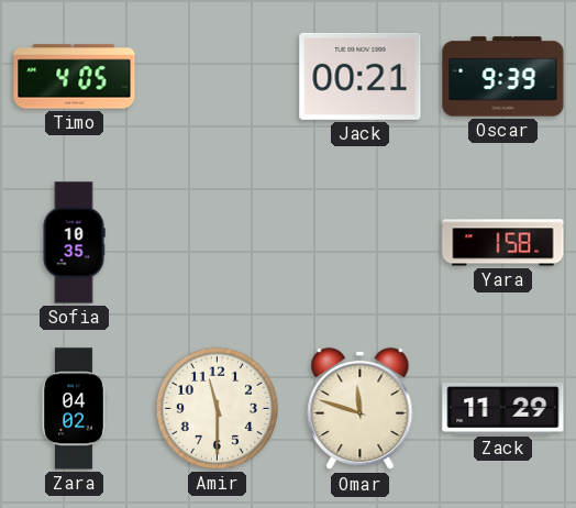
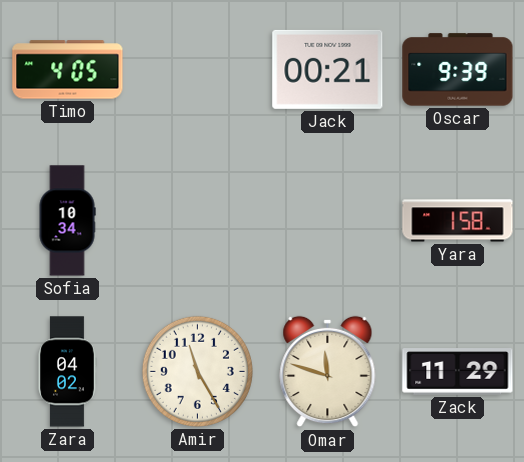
Sofia: 10:35 -> 10:34
Amir: 11:30 -> 11:25
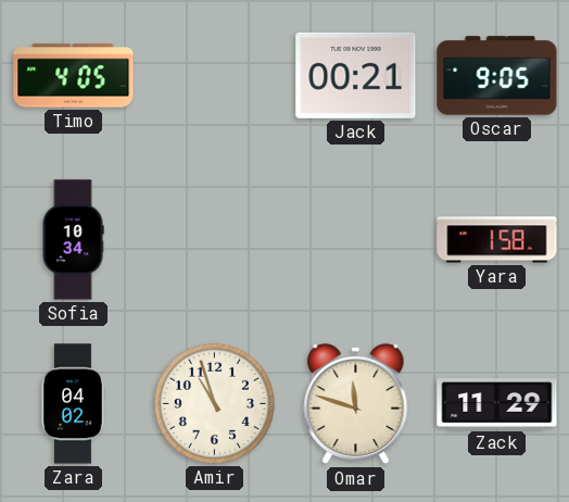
Oscar: 9:39 -> 9:05
Amir: 11:25 -> 10:57
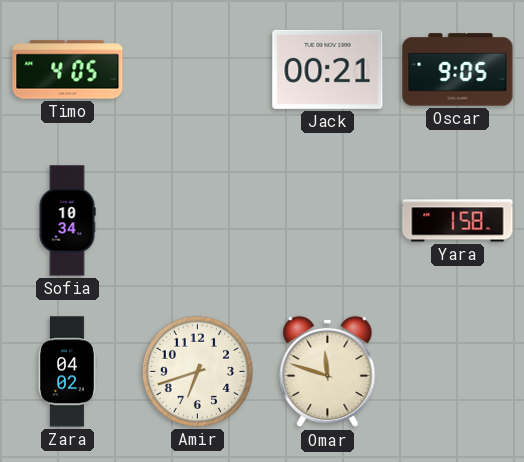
Amir: 10:57 -> 6:42
Zack: 11:29 -> none
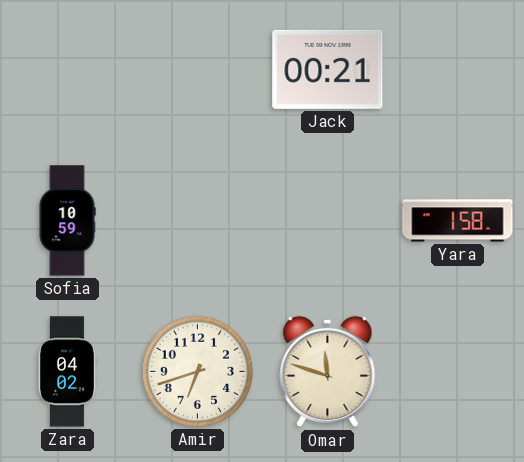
Timo: 4:05 -> none
Oscar: 9:05 -> none
Sofia: 10:34 -> 10:59
